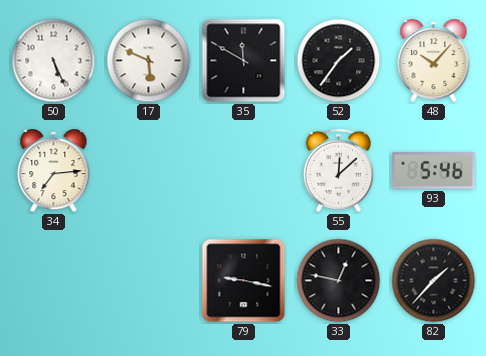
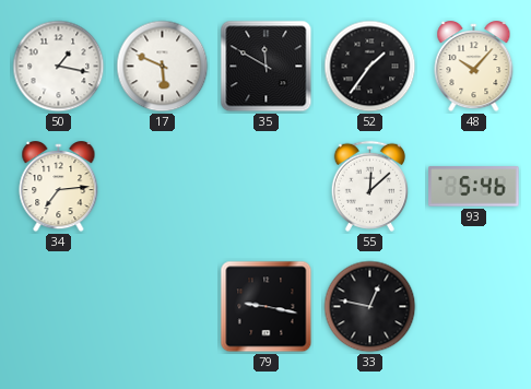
50: 5:26 -> 1:17
82: 1:37 -> none
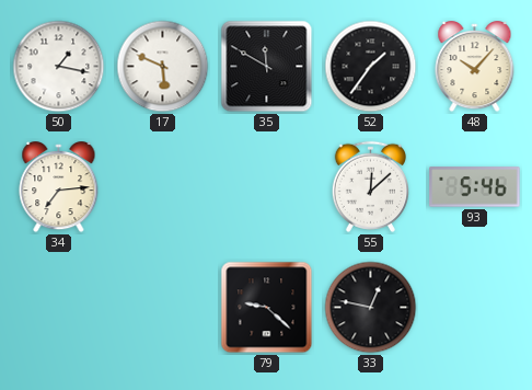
79: 9:17 -> 9:22
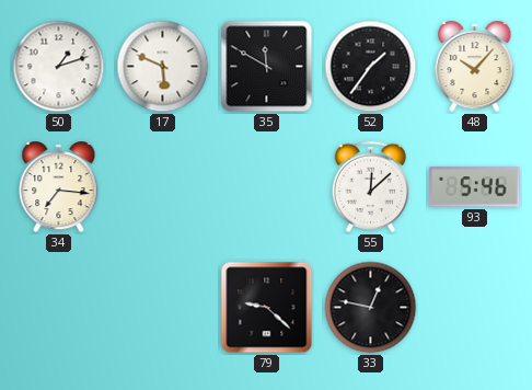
50: 1:17 -> 1:12
34: 7:14 -> 7:16
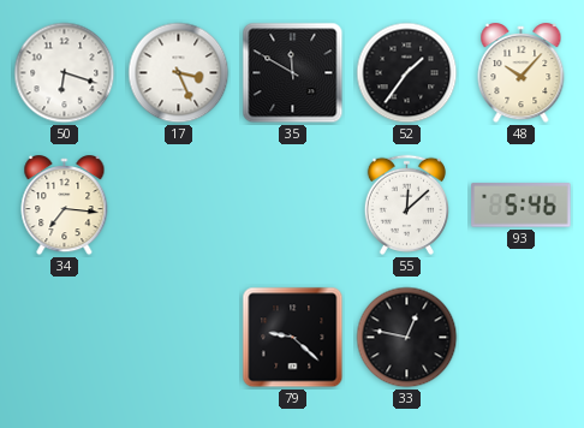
50: 1:12 -> 6:18
17: 5:49 -> 3:26
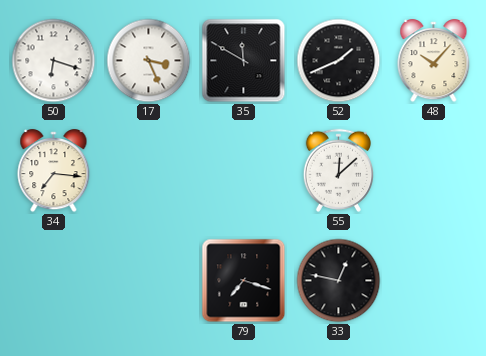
52: 1:36 -> 1:41
93: 5:46 -> none
79: 9:22 -> 7:18
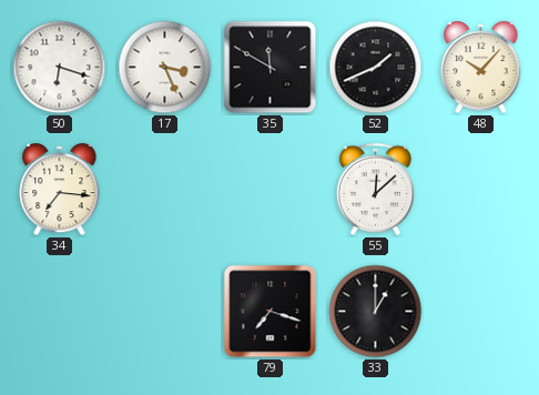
33: 12:47 -> 1:00
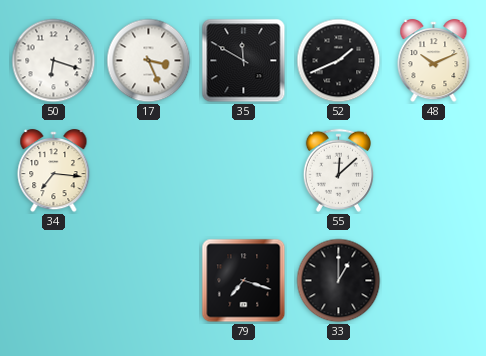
48: 10:07 -> 10:11
